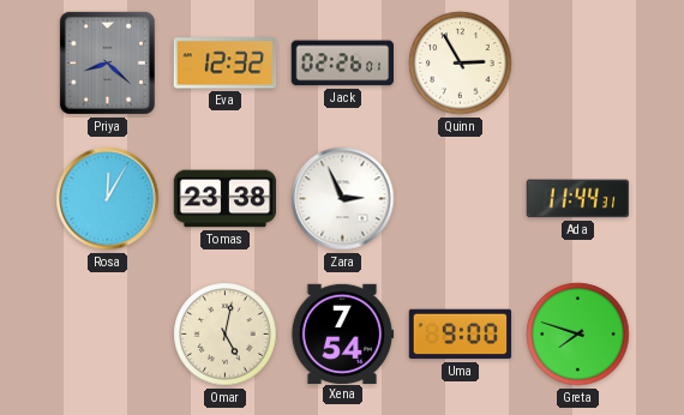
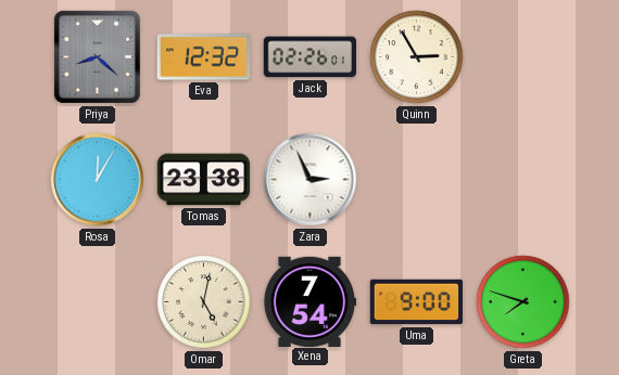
Ada: 11:44 -> none
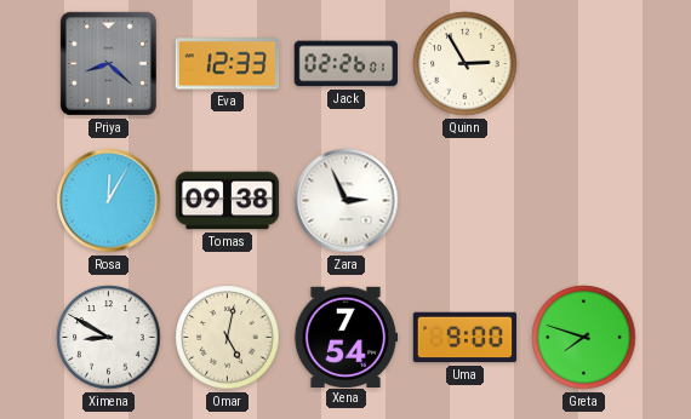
Eva: 12:32 -> 12:33
Tomas: 23:38 -> 09:38
Ximena: none -> 8:50
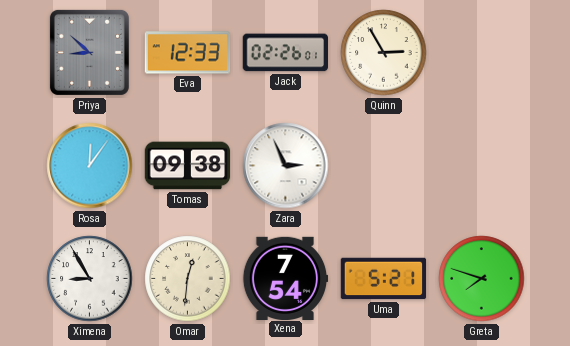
Priya: 8:22 -> 8:52
Rosa: 12:05 -> 12:06
Ximena: 8:50 -> 8:55
Omar: 5:02 -> 12:31
Uma: 9:00 -> 5:21
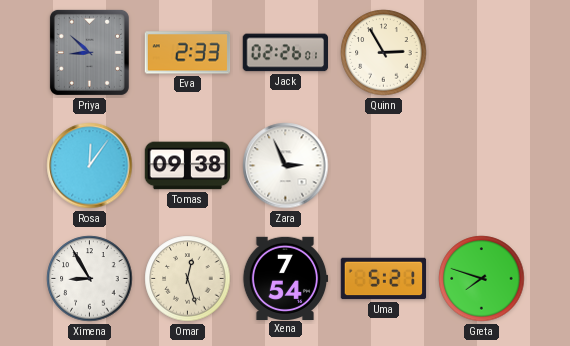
Eva: 12:33 -> 2:33
Omar: 12:31 -> 12:27
